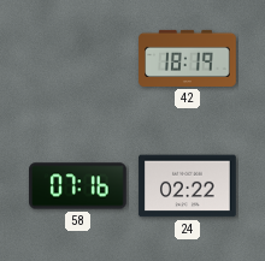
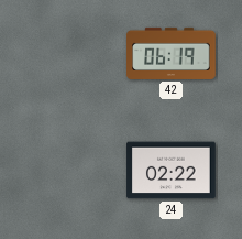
42: 18:19 -> 06:19
58: 07:16 -> none
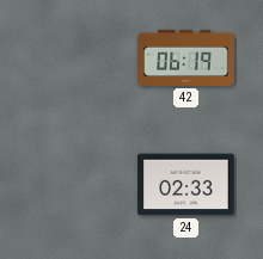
24: 02:22 -> 02:33
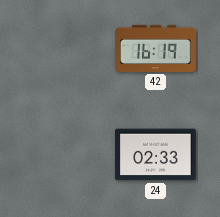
42: 06:19 -> 16:19
